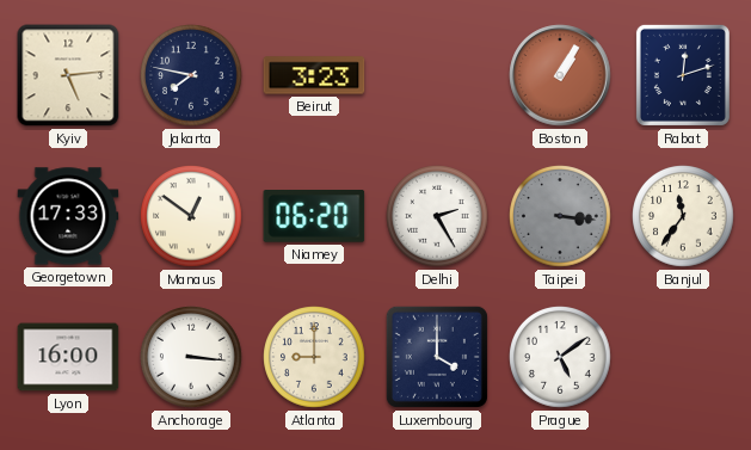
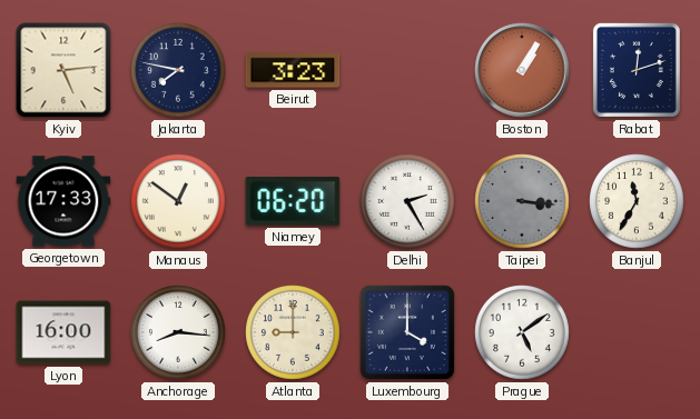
Banjul: 11:36 -> 11:35
Anchorage: 3:16 -> 8:16
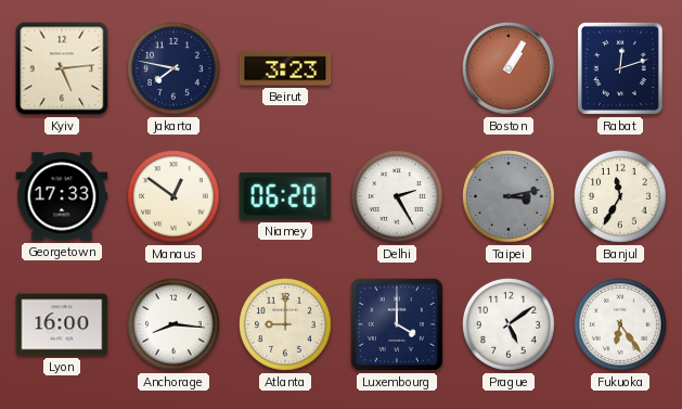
Taipei: 3:16 -> 3:13
Fukuoka: none -> 6:24
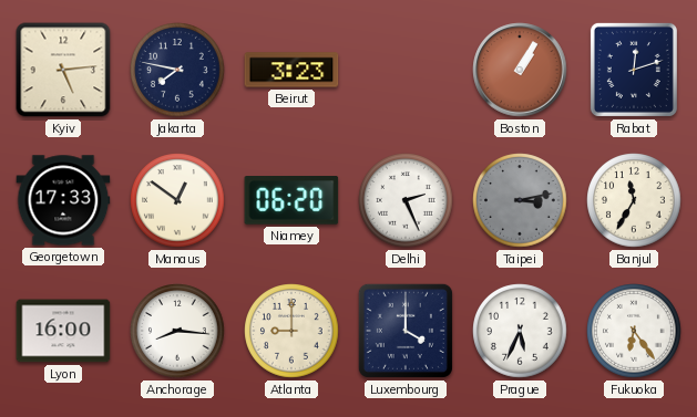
Delhi: 2:25 -> 2:26
Prague: 5:09 -> 5:34
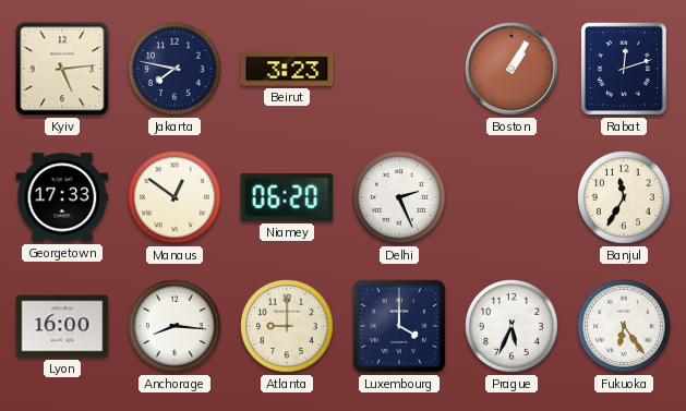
Taipei: 3:13 -> none
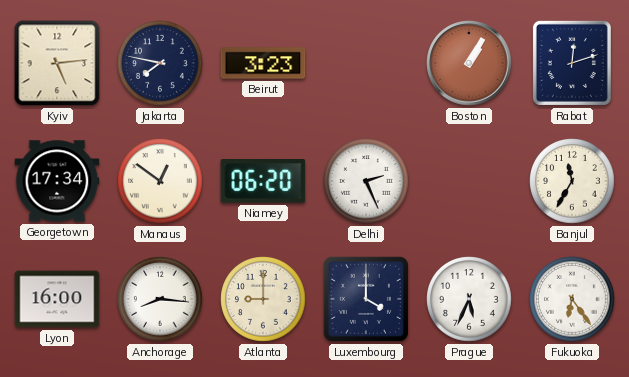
Georgetown: 17:33 -> 17:34
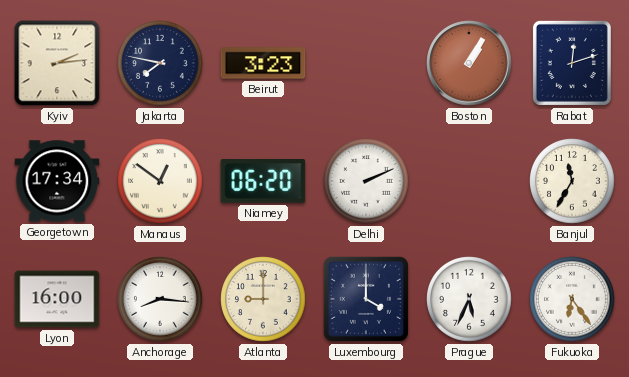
Kyiv: 5:14 -> 2:14
Delhi: 2:26 -> 2:11
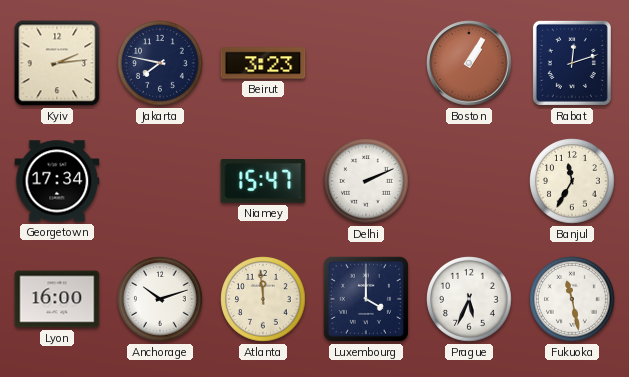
Manaus: 12:51 -> none
Niamey: 06:20 -> 15:47
Anchorage: 8:16 -> 10:12
Atlanta: 9:00 -> 11:59
Fukuoka: 6:24 -> 11:28
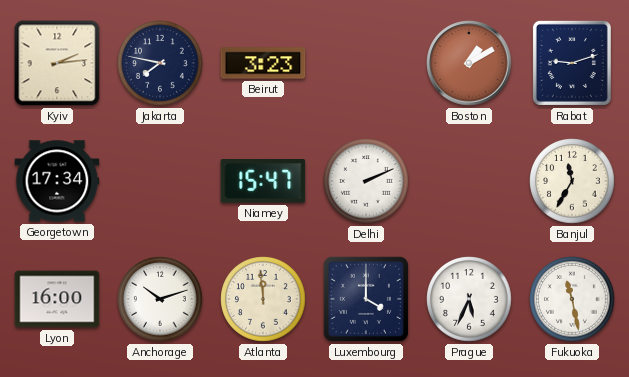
Boston: 1:05 -> 1:10
Rabat: 12:12 -> 9:12
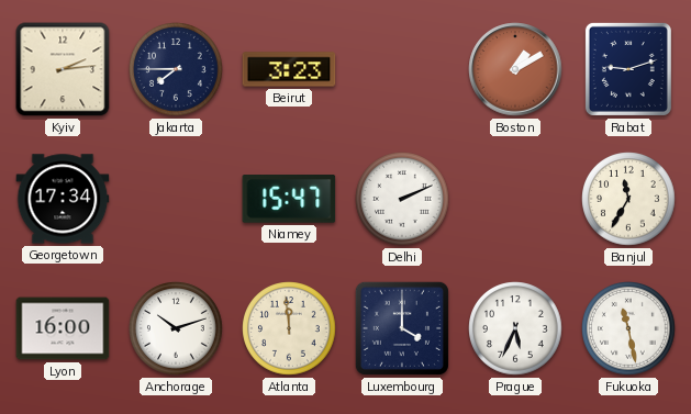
Jakarta: 7:47 -> 7:45
